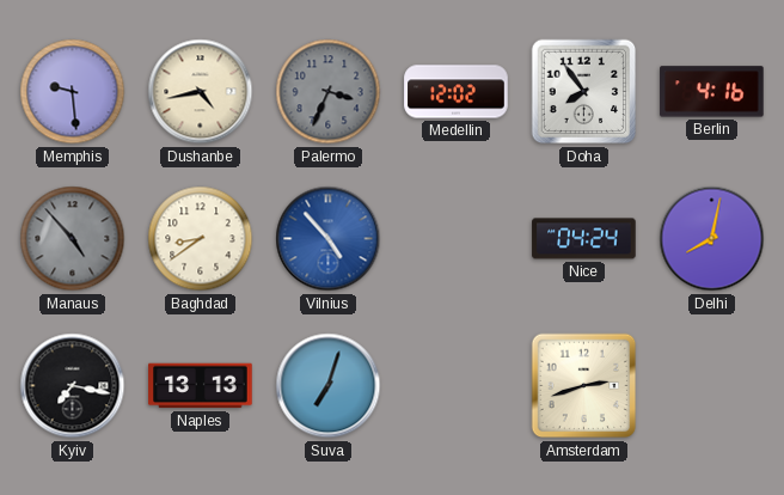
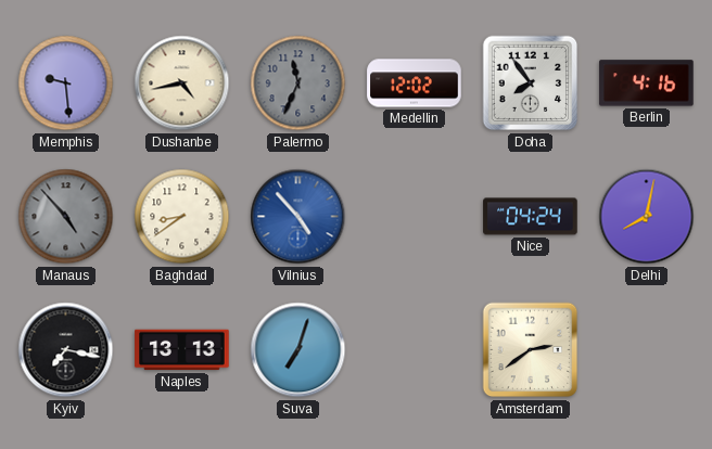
Palermo: 3:34 -> 11:34
Amsterdam: 2:42 -> 2:39
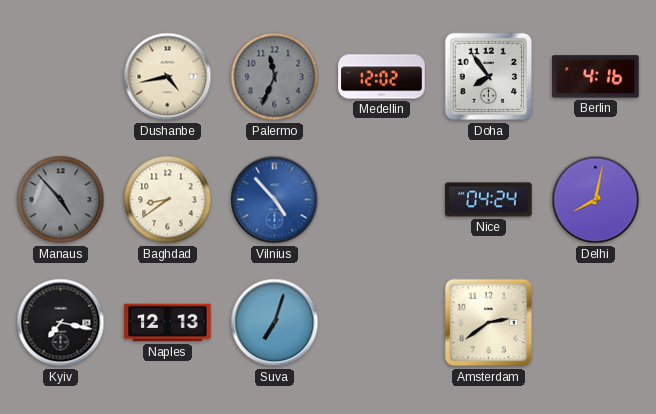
Memphis: 9:29 -> none
Naples: 13:13 -> 12:13
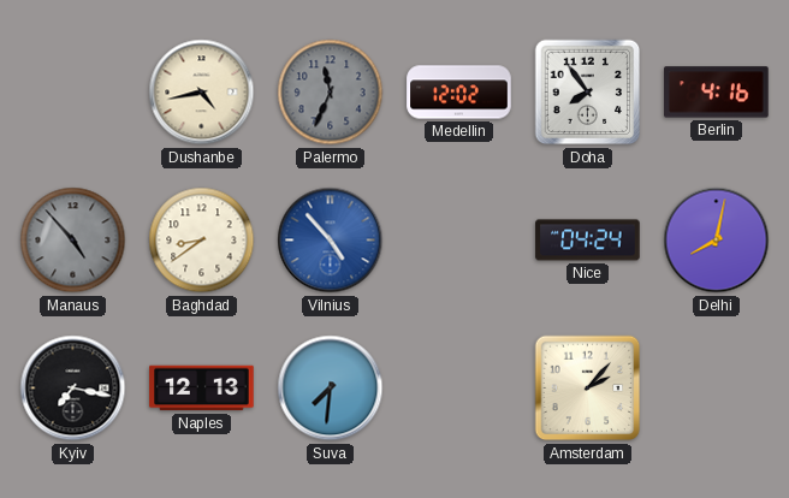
Suva: 7:03 -> 7:31
Amsterdam: 2:39 -> 2:07
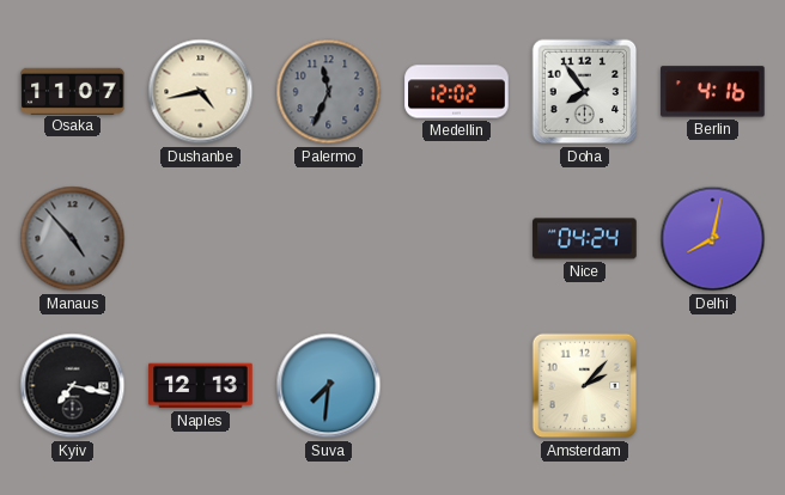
Osaka: none -> 11:07
Baghdad: 8:39 -> none
Vilnius: 4:53 -> none
